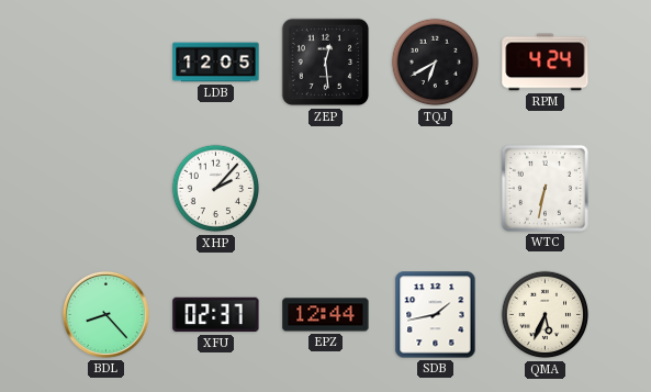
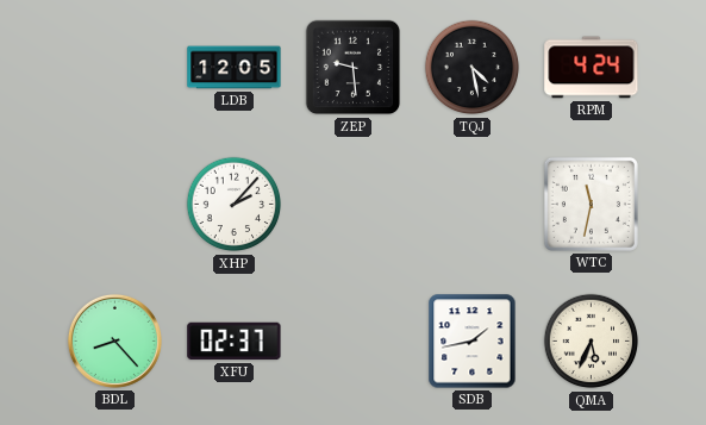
ZEP: 12:29 -> 9:29
TQJ: 6:40 -> 4:28
WTC: 6:32 -> 11:32
EPZ: 12:44 -> none
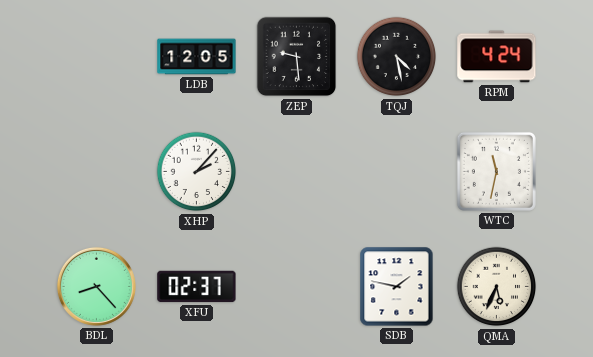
SDB: 1:43 -> 1:47
